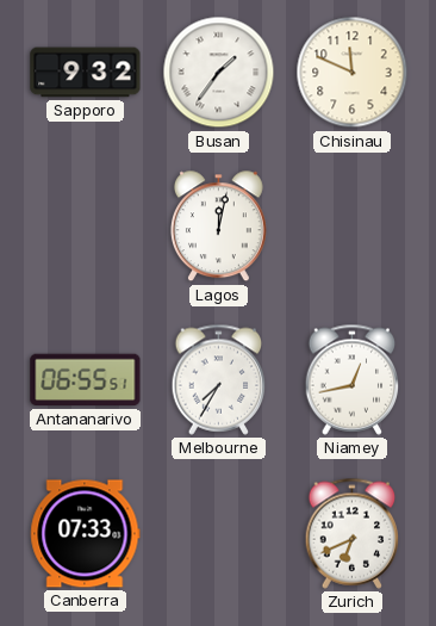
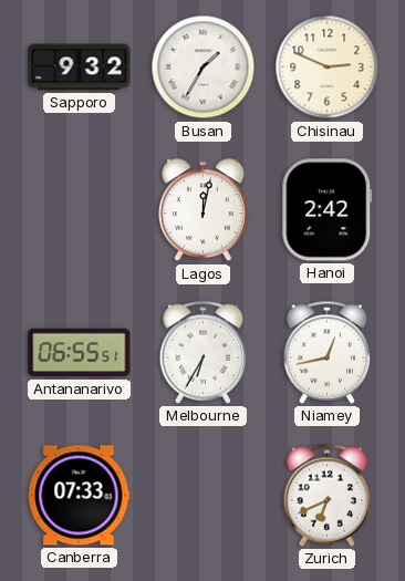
Busan: 1:36 -> 1:35
Chisinau: 11:49 -> 2:49
Hanoi: none -> 2:42
Melbourne: 7:35 -> 6:35
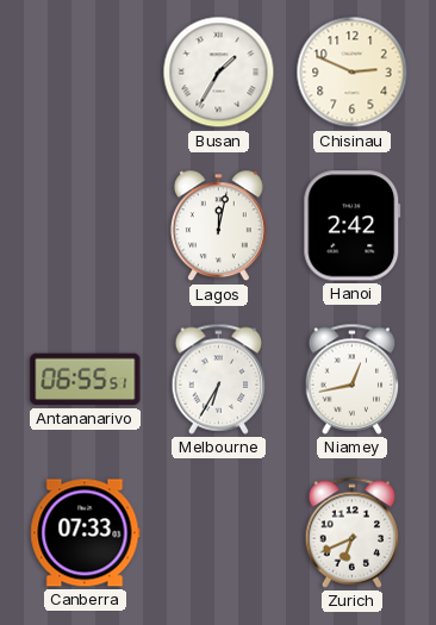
Sapporo: 9:32 -> none
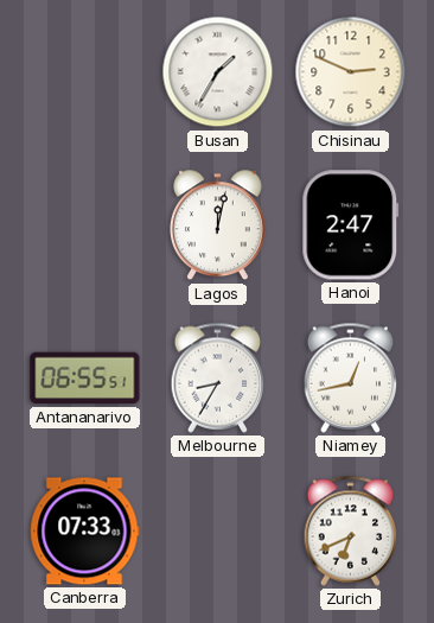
Hanoi: 2:42 -> 2:47
Melbourne: 6:35 -> 8:35
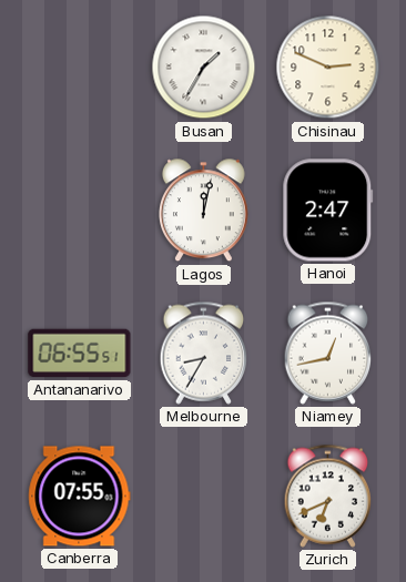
Canberra: 07:33 -> 07:55
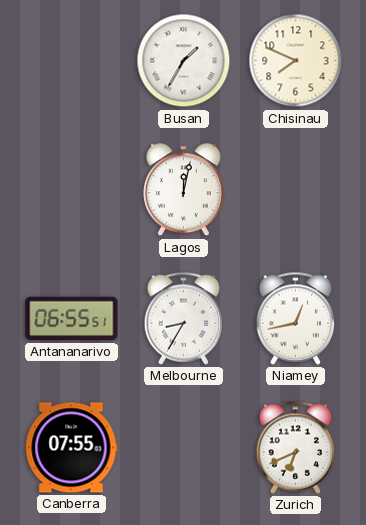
Chisinau: 2:49 -> 7:49
Hanoi: 2:47 -> none
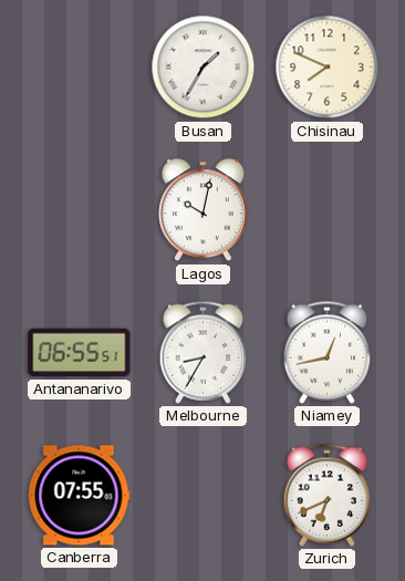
Lagos: 12:02 -> 10:02
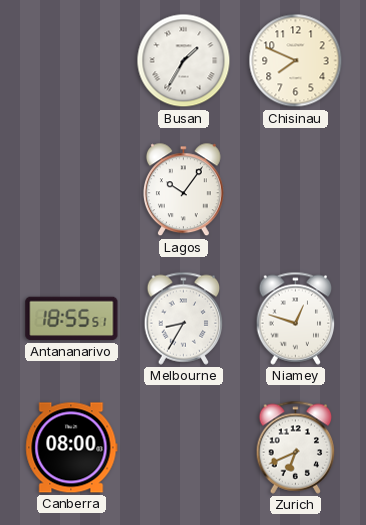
Lagos: 10:02 -> 10:06
Antananarivo: 06:55 -> 18:55
Niamey: 12:43 -> 12:48
Canberra: 07:55 -> 08:00
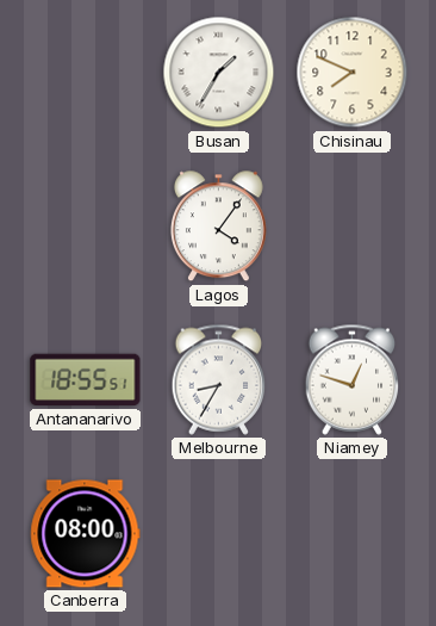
Lagos: 10:06 -> 4:06
Zurich: 6:41 -> none
